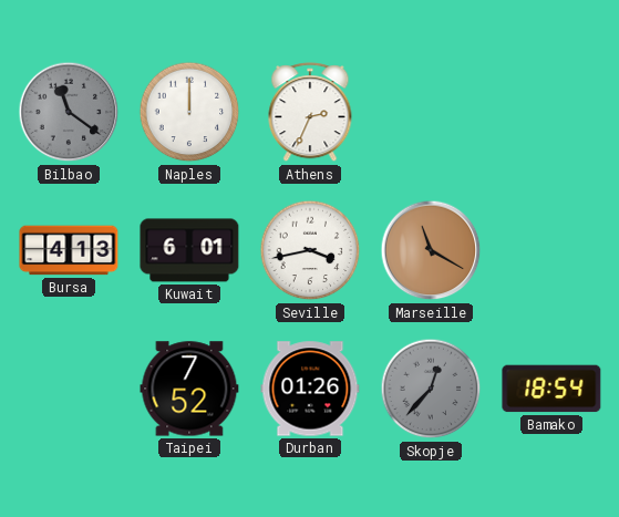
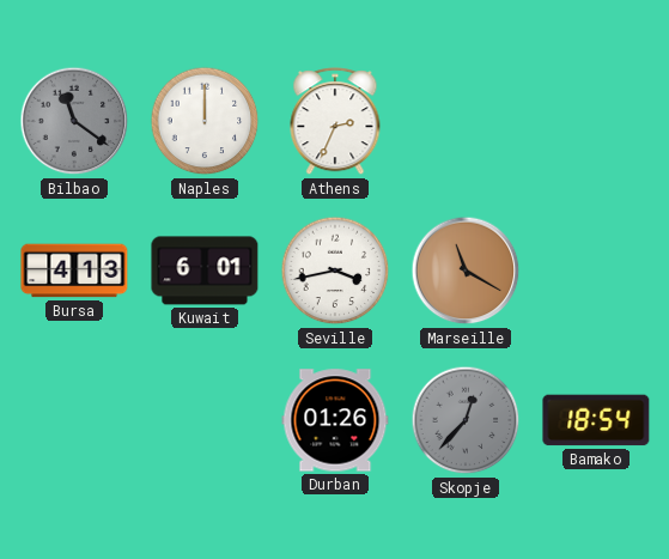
Taipei: 7:52 -> none
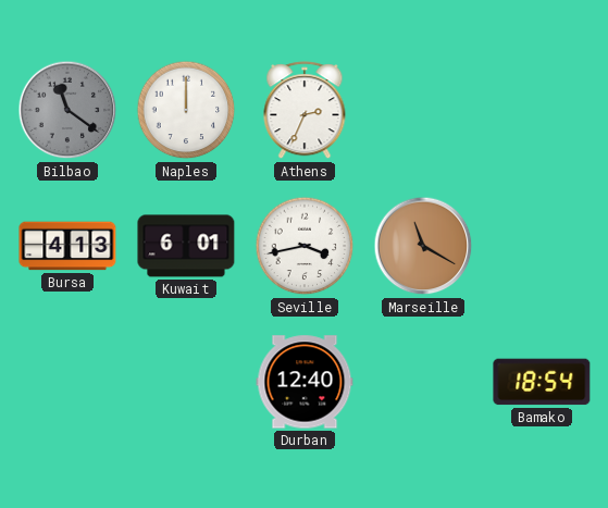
Durban: 01:26 -> 12:40
Skopje: 12:37 -> none
